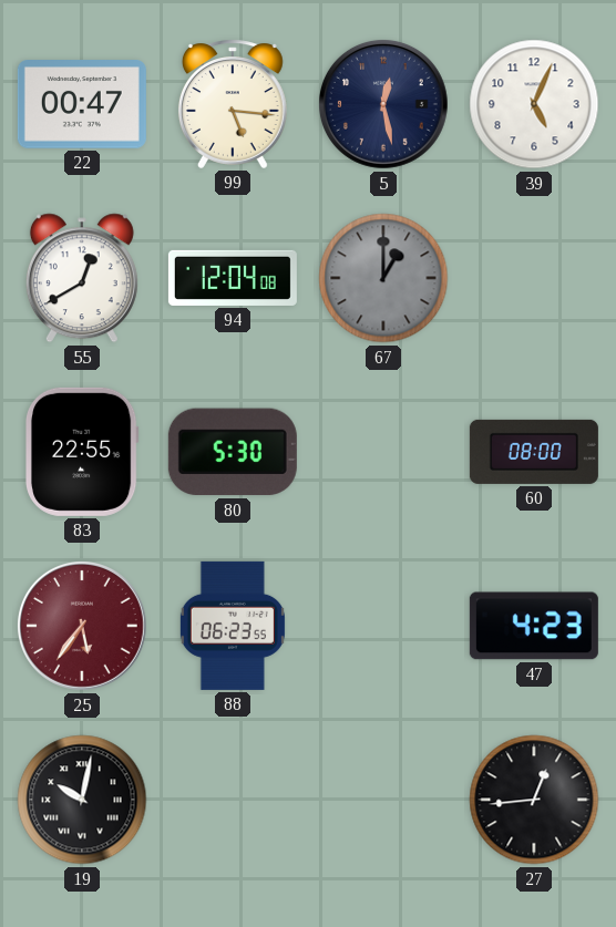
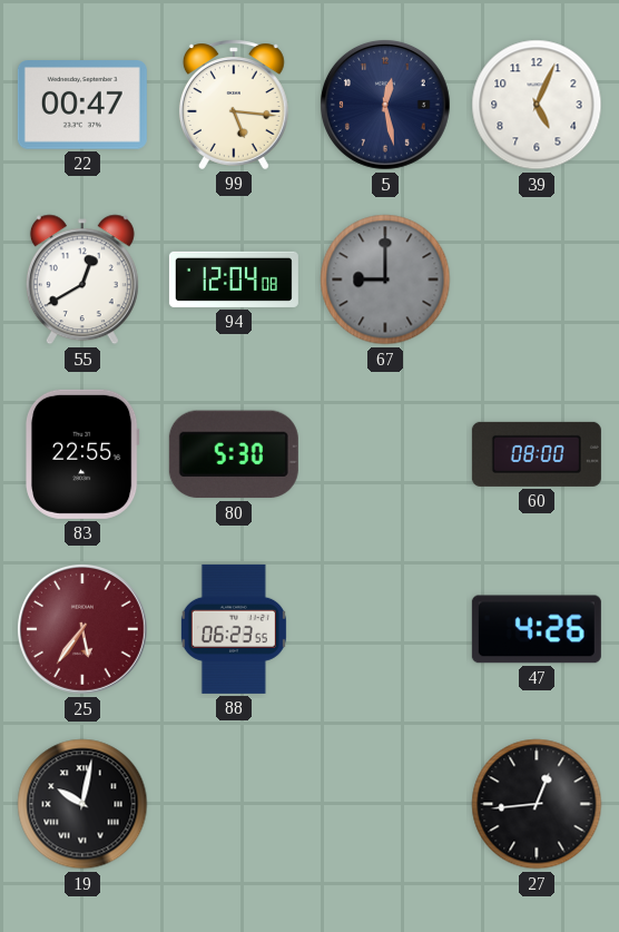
67: 1:00 -> 9:00
47: 4:23 -> 4:26
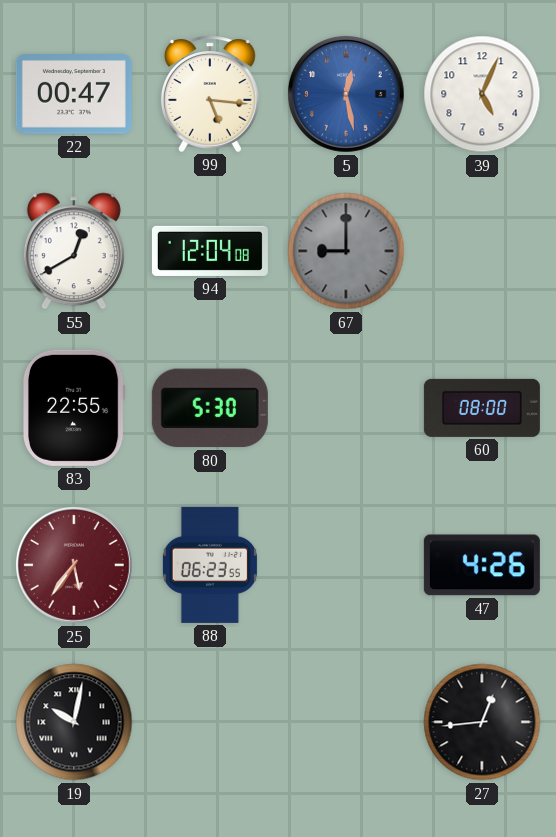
5 dial: navy -> blue
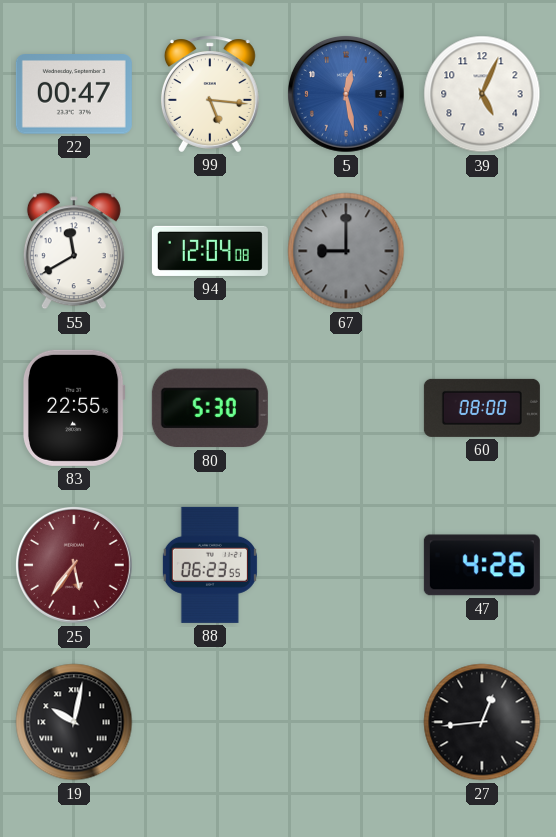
55: 12:40 -> 11:40
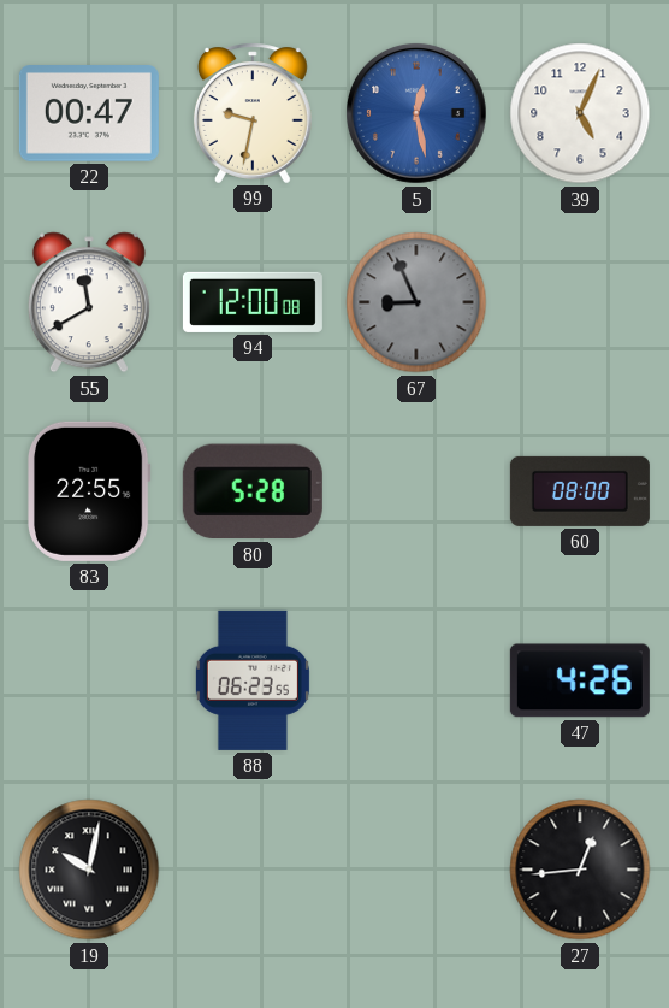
99: 5:16 -> 9:32
94: 12:04 -> 12:00
67: 9:00 -> 8:56
80: 5:30 -> 5:28
25: 5:36 -> none
